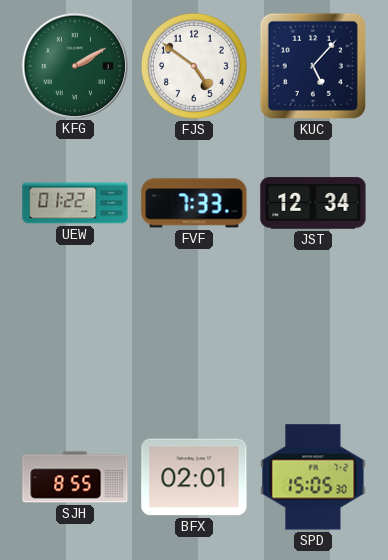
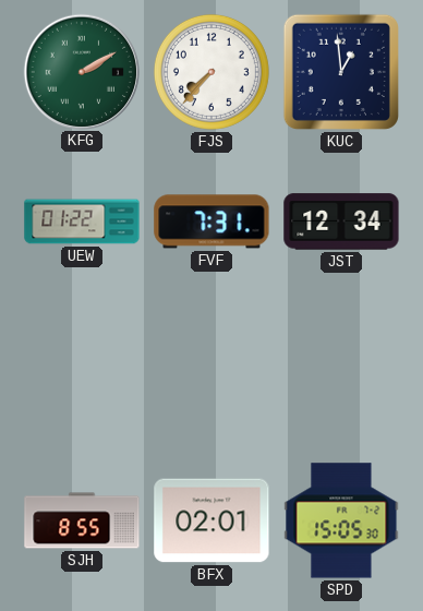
FJS: 4:51 -> 7:37
KUC: 5:07 -> 12:59
FVF: 7:33 -> 7:31
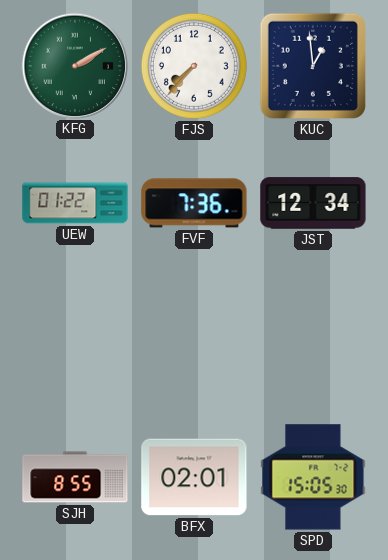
FVF: 7:31 -> 7:36
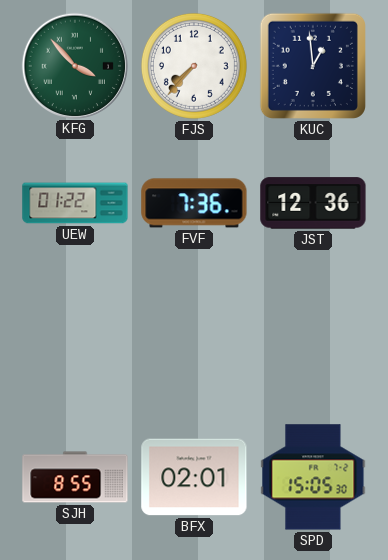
KFG: 2:10 -> 3:53
JST: 12:34 -> 12:36
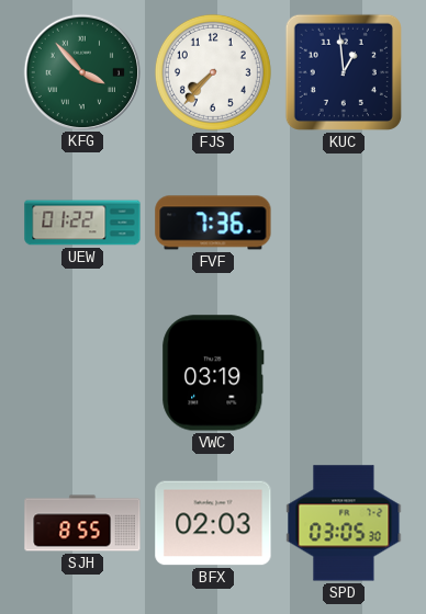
JST: 12:36 -> none
VWC: none -> 03:19
BFX: 02:01 -> 02:03
SPD: 15:05 -> 03:05
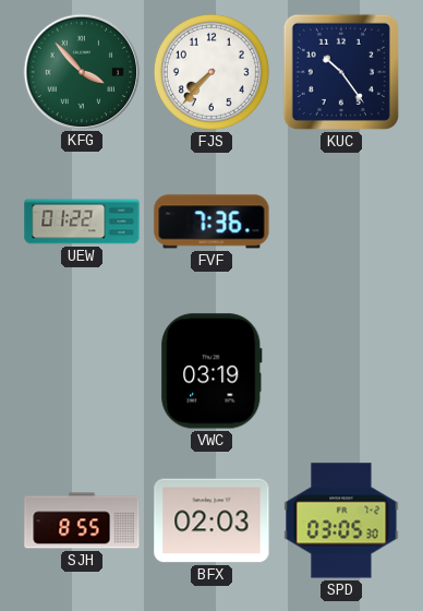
KUC: 12:59 -> 10:24
